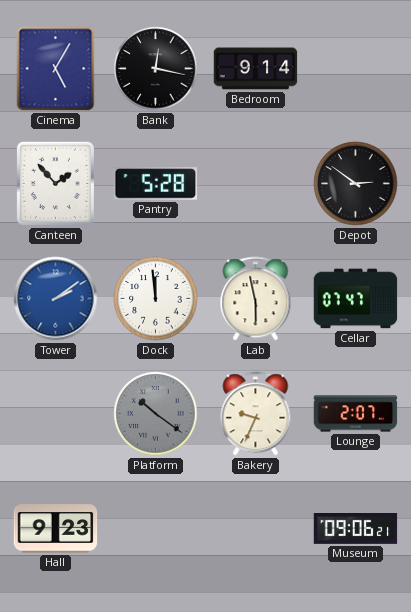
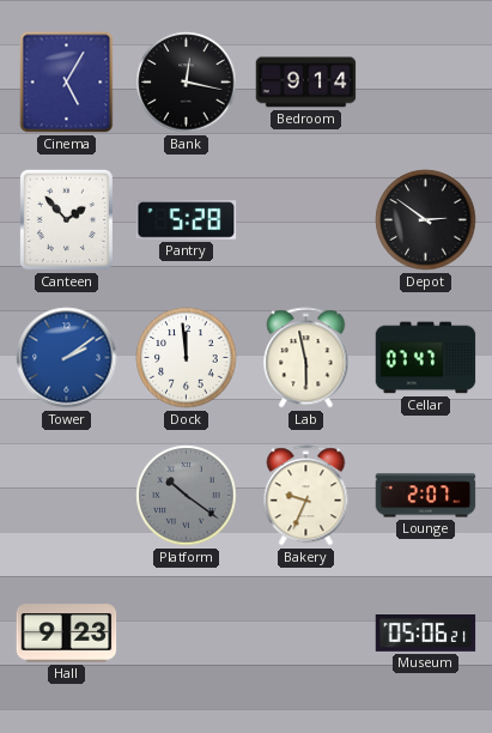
Museum: 09:06 -> 05:06
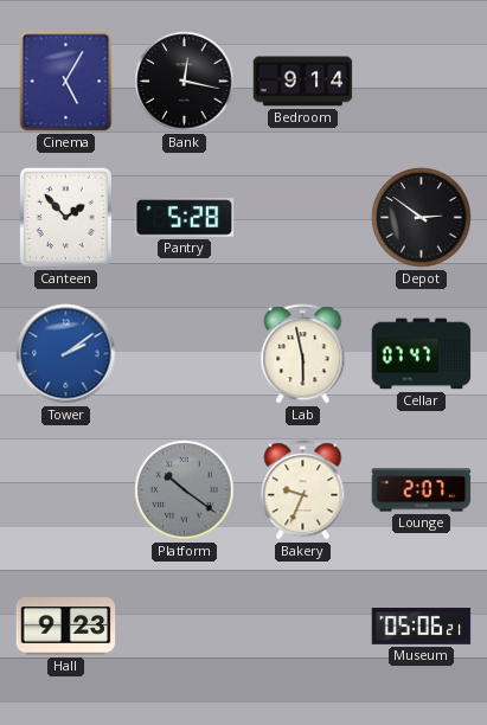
Dock: 11:59 -> none
